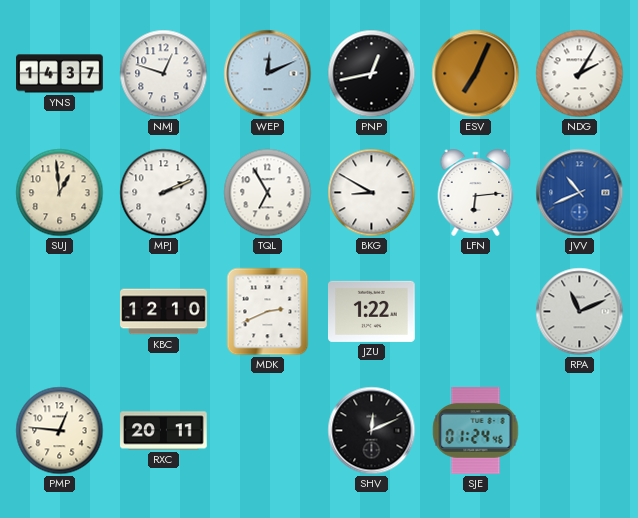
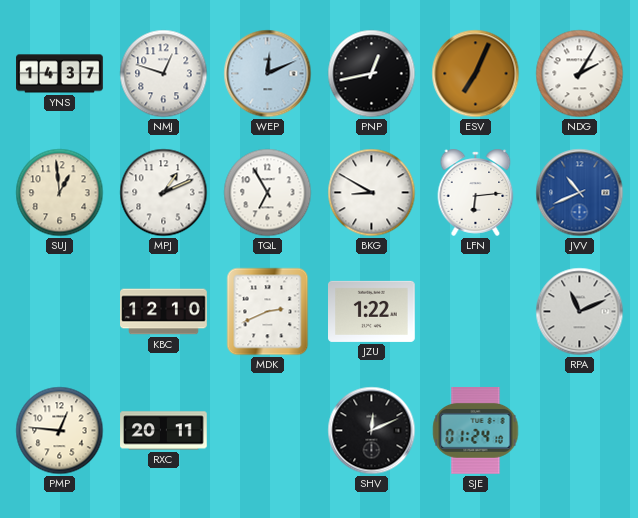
MPJ: 2:11 -> 1:11
SJE: 01:24:46 -> 01:24:10
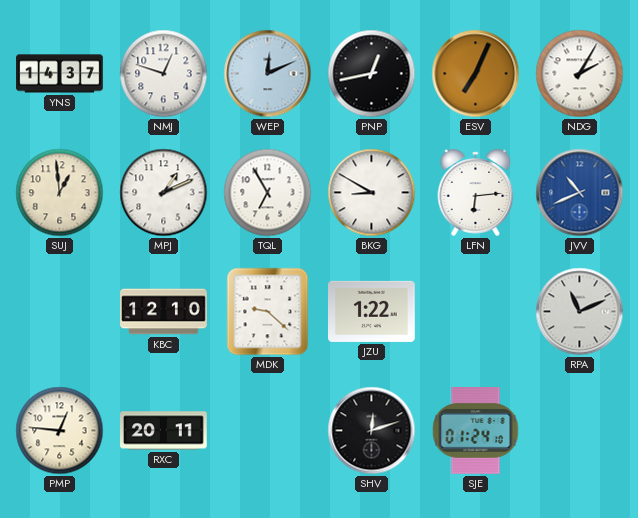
MDK: 2:41 -> 9:22
SHV: 12:11 -> 12:12
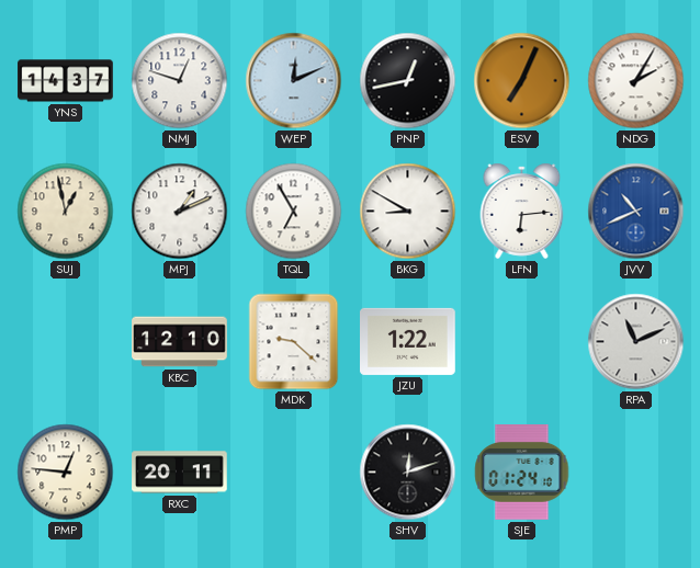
SUJ: 12:59 -> 12:58
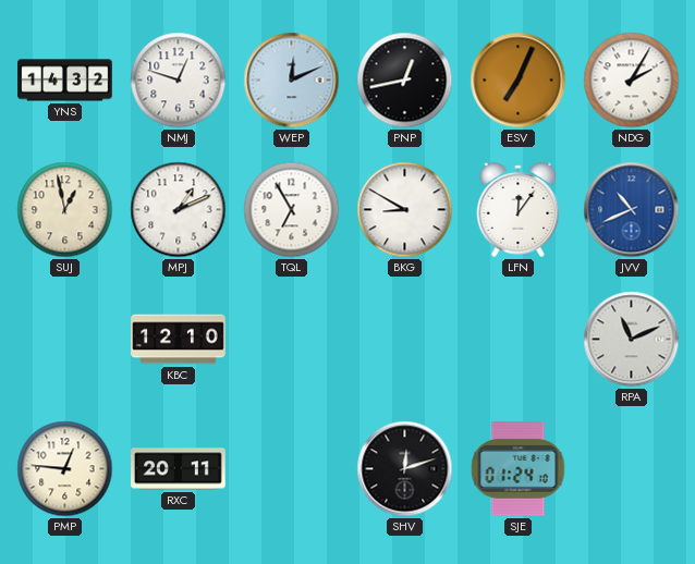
YNS: 14:37 -> 14:32
LFN: 6:14 -> 12:06
MDK: 9:22 -> none
JZU: 1:22 -> none
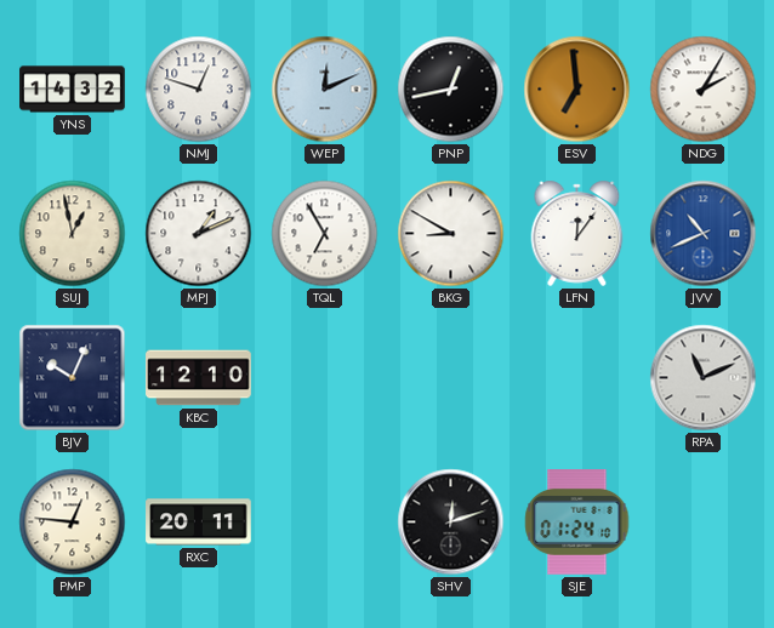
ESV: 7:04 -> 6:59
BJV: none -> 10:04
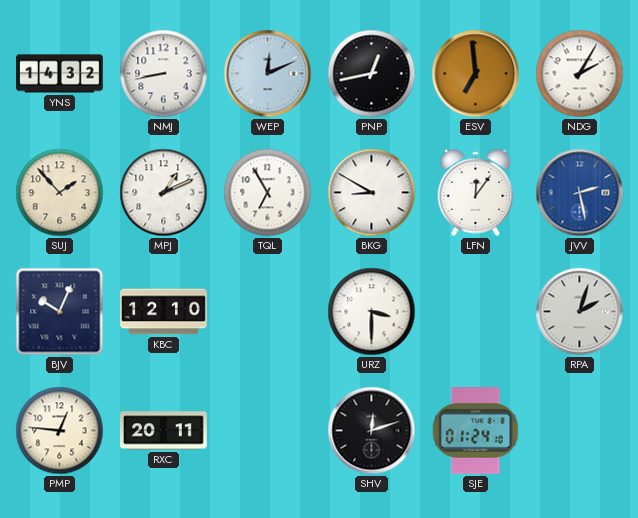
NMJ: 12:48 -> 8:43
SUJ: 12:58 -> 1:53
JVV: 10:41 -> 2:28
URZ: none -> 3:30
RPA: 11:11 -> 2:03
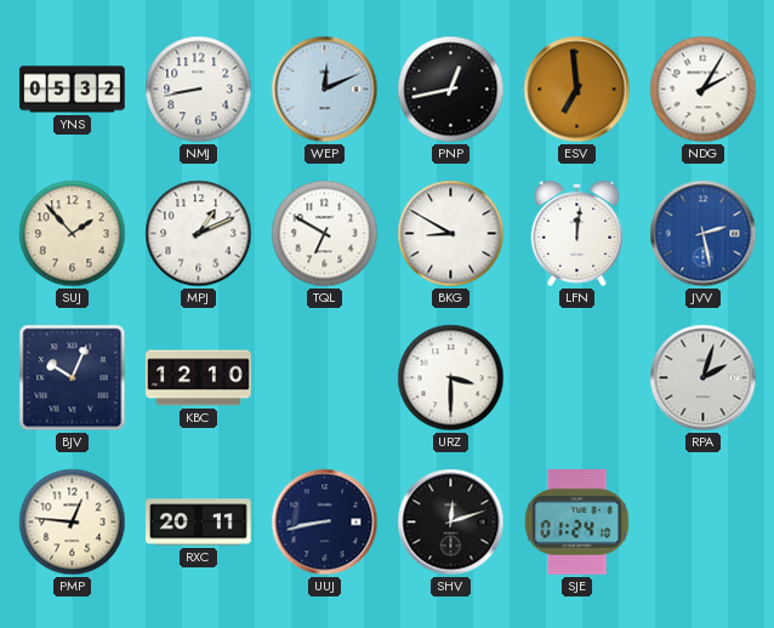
YNS: 14:32 -> 05:32
TQL: 6:55 -> 6:50
LFN: 12:06 -> 12:01
UUJ: none -> 8:43
